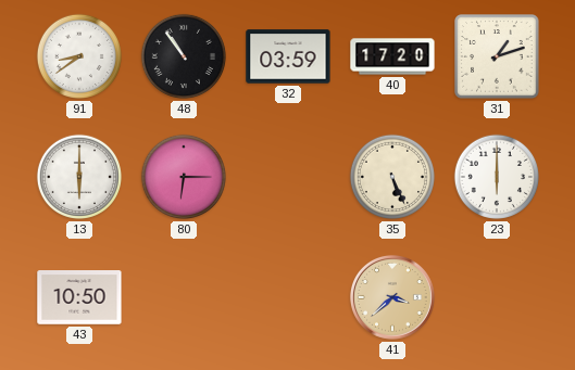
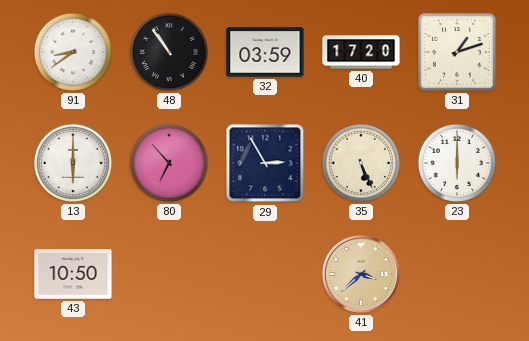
80: 6:15 -> 6:53
29: none -> 2:55
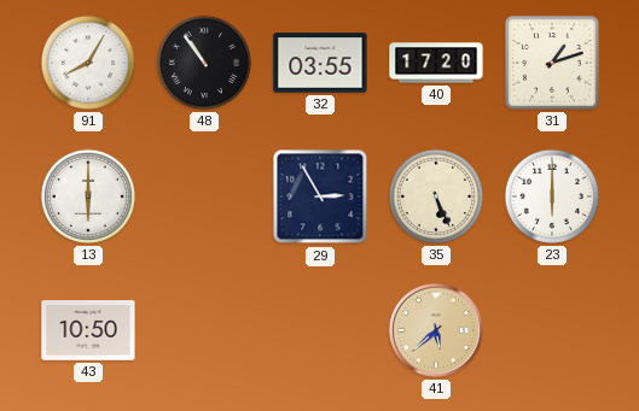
91: 8:39 -> 8:05
32: 03:59 -> 03:55
80: 6:53 -> none
41: 3:38 -> 5:38
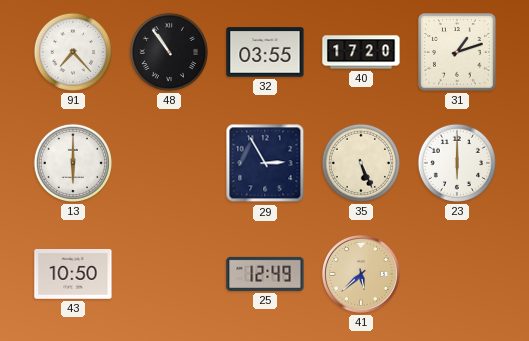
91: 8:05 -> 7:23
25: none -> 12:49
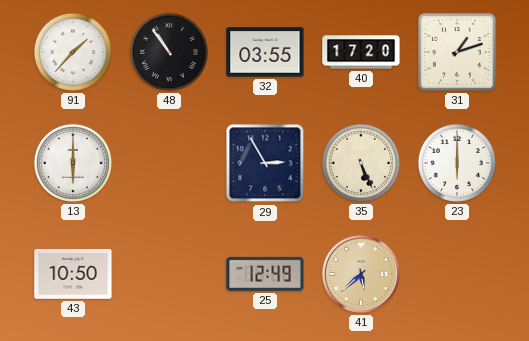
91: 7:23 -> 1:37
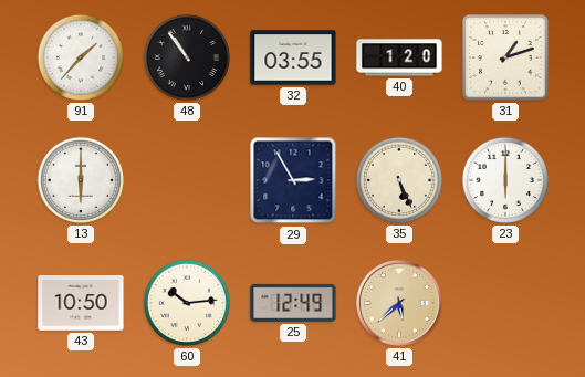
40: 17:20 -> 1:20
60: none -> 10:14
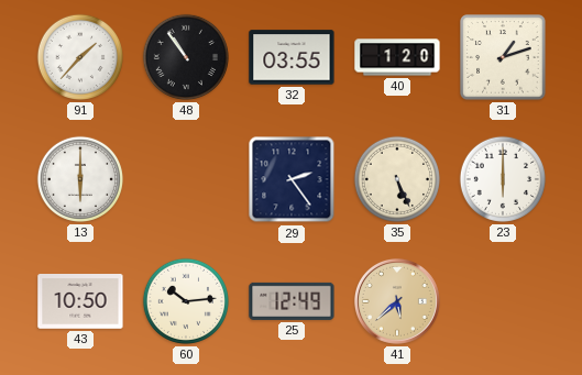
29: 2:55 -> 2:24
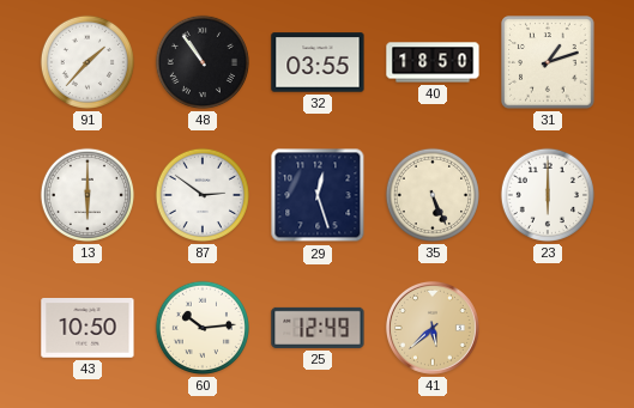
40: 1:20 -> 18:50
87: none -> 2:51
29: 2:24 -> 12:27
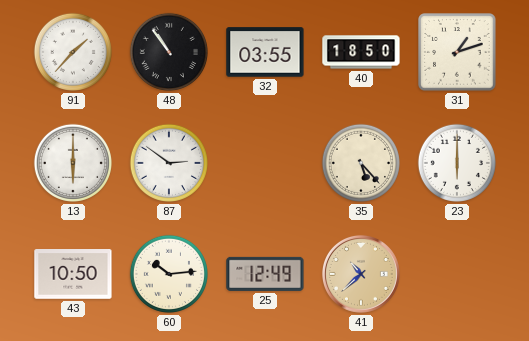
29: 12:27 -> none
35: 5:26 -> 5:23
41: 5:38 -> 10:38
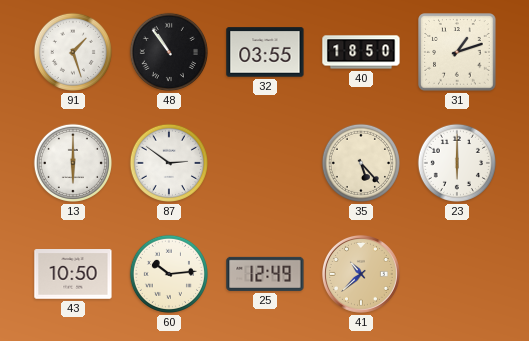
91: 1:37 -> 1:27
